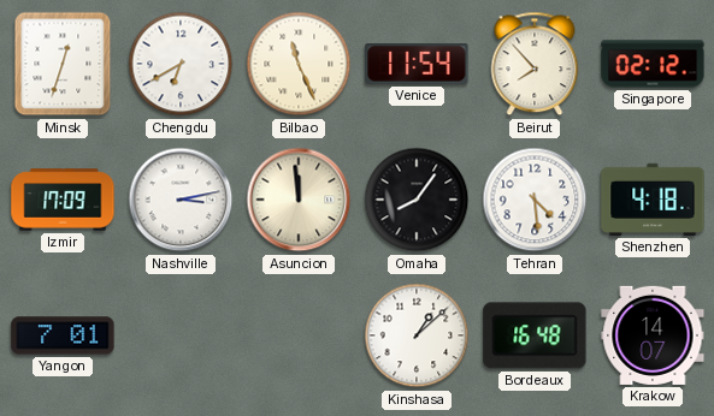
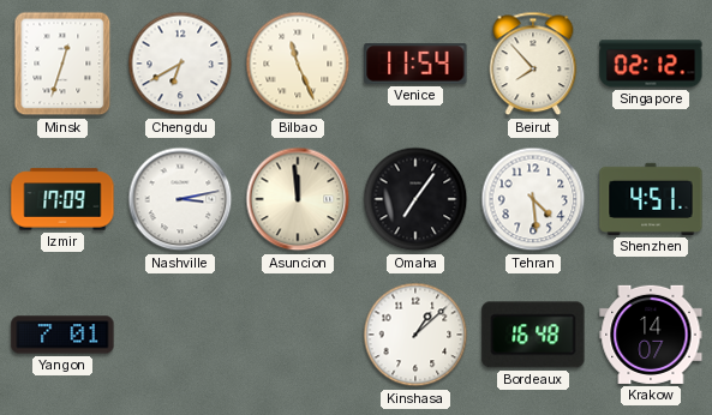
Omaha: 8:06 -> 7:06
Shenzhen: 4:18 -> 4:51
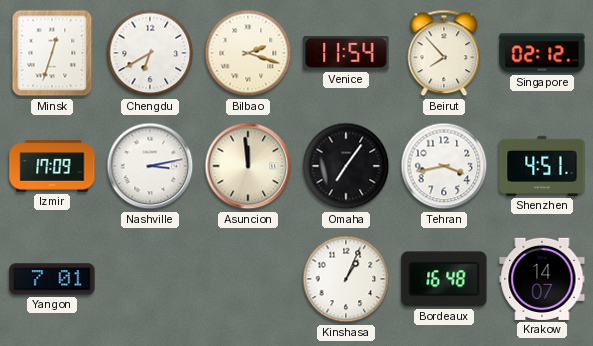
Bilbao: 11:26 -> 2:18
Tehran: 4:29 -> 3:43
Kinshasa: 1:08 -> 1:04
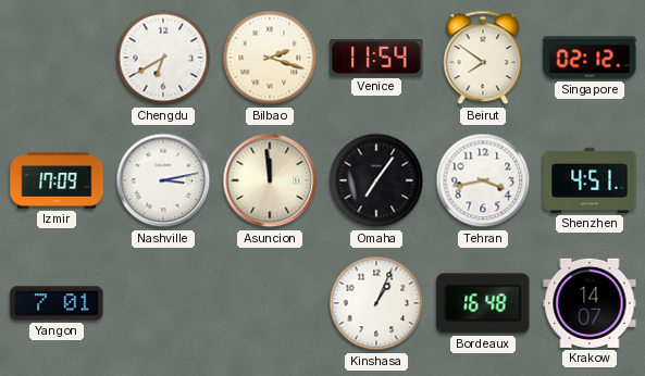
Minsk: 12:33 -> none
Beirut: 7:53 -> 7:51
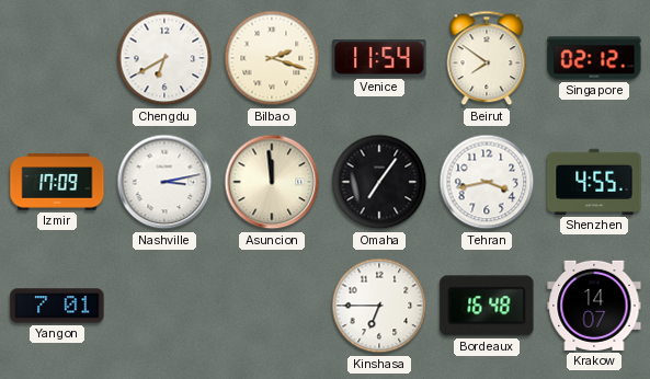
Shenzhen: 4:51 -> 4:55
Kinshasa: 1:04 -> 6:45
